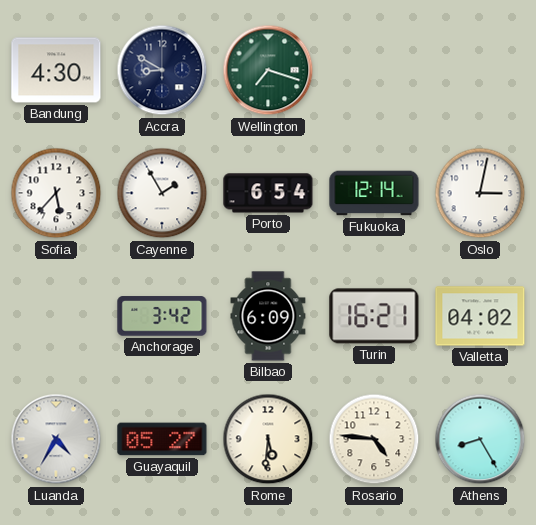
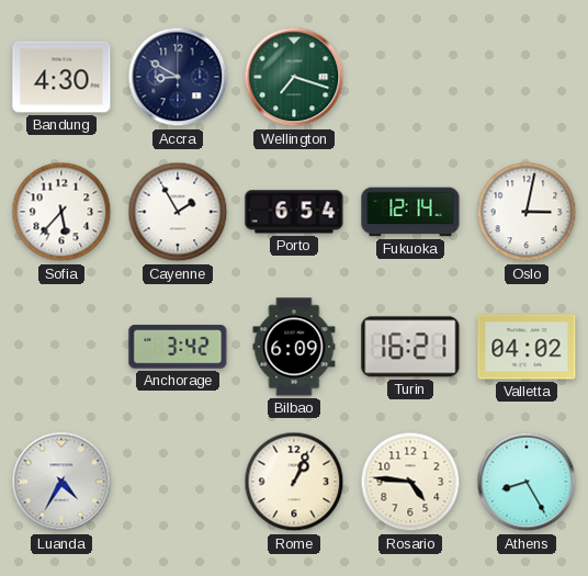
Guayaquil: 05:27 -> none
Rome: 5:31 -> 1:04
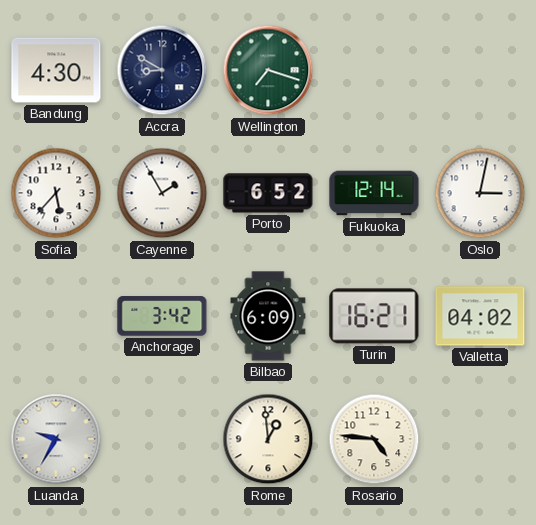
Porto: 6:54 -> 6:52
Luanda: 4:35 -> 9:35
Rome: 1:04 -> 12:59
Athens: 8:25 -> none
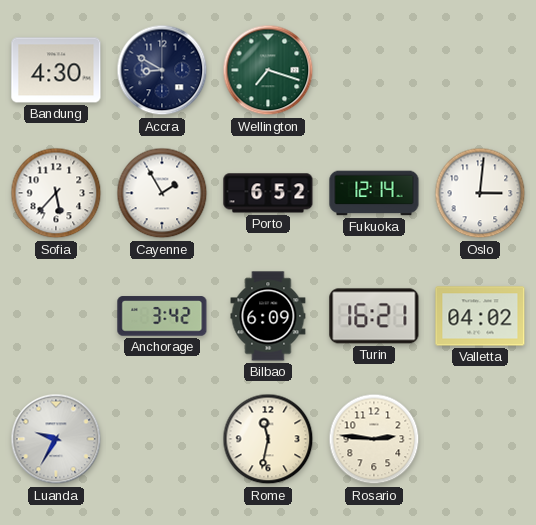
Oslo: 3:02 -> 3:01
Rome: 12:59 -> 11:32
Rosario: 4:46 -> 2:46
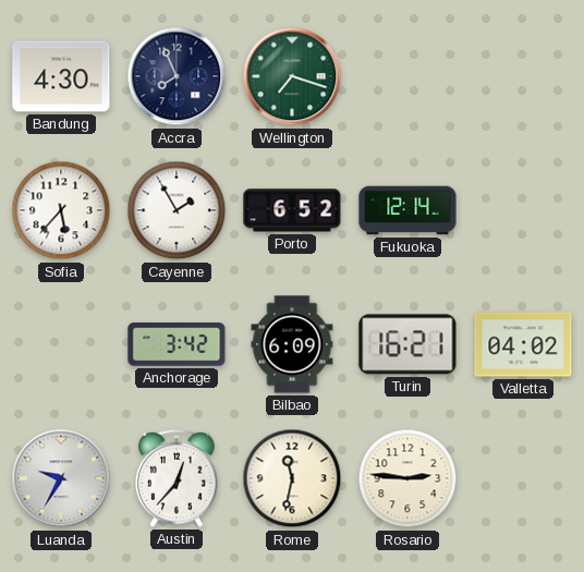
Accra: 8:50 -> 7:56
Oslo: 3:01 -> none
Austin: none -> 12:37
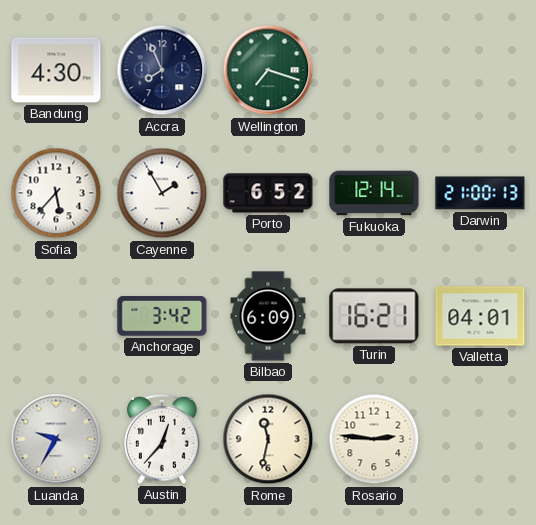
Darwin: none -> 21:00
Valletta: 04:02 -> 04:01
